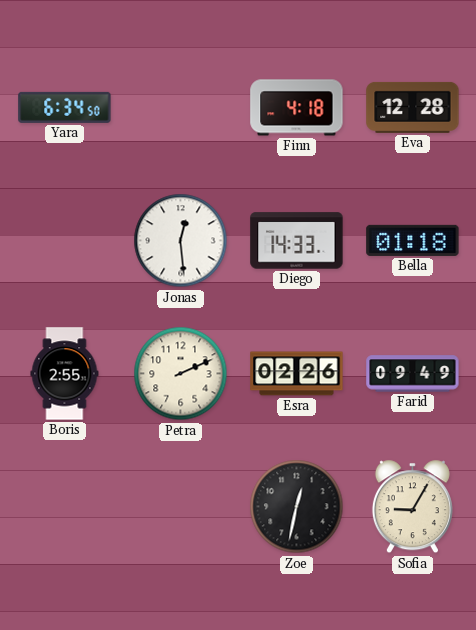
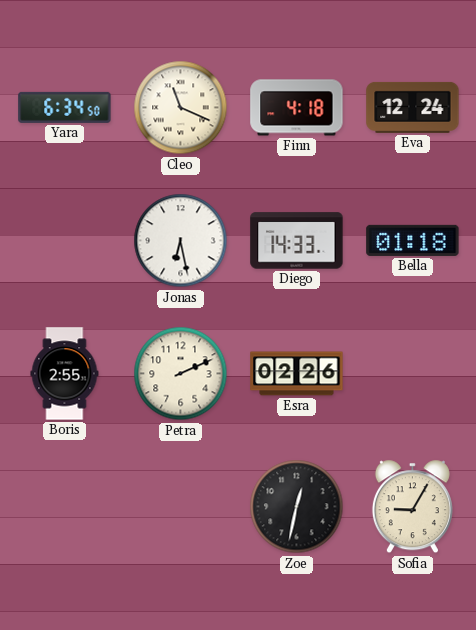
Cleo: none -> 11:19
Eva: 12:28 -> 12:24
Jonas: 12:29 -> 6:28
Farid: 09:49 -> none
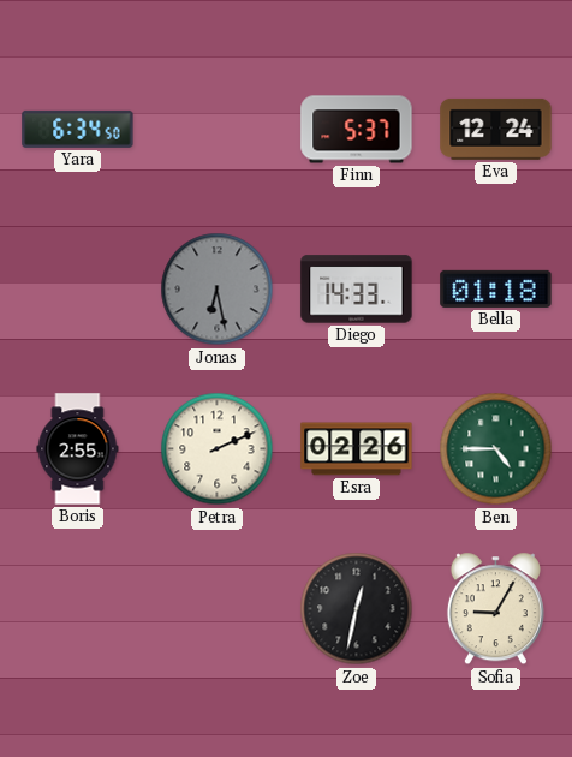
Cleo: 11:19 -> none
Finn: 4:18 -> 5:37
Jonas dial: white -> grey
Ben: none -> 4:45
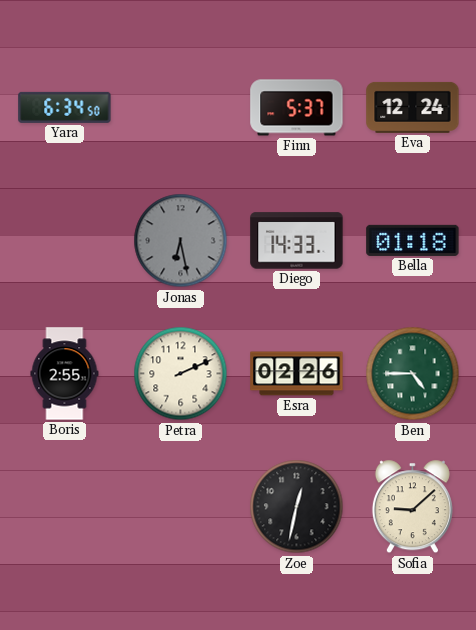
Sofia: 9:05 -> 9:08
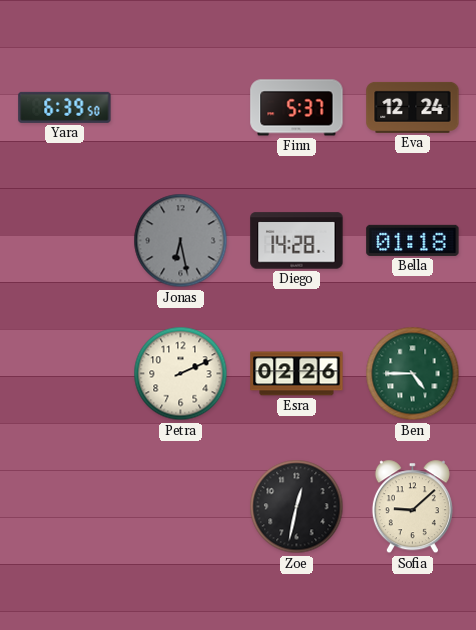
Yara: 6:34 -> 6:39
Diego: 14:33 -> 14:28
Boris: 2:55 -> none
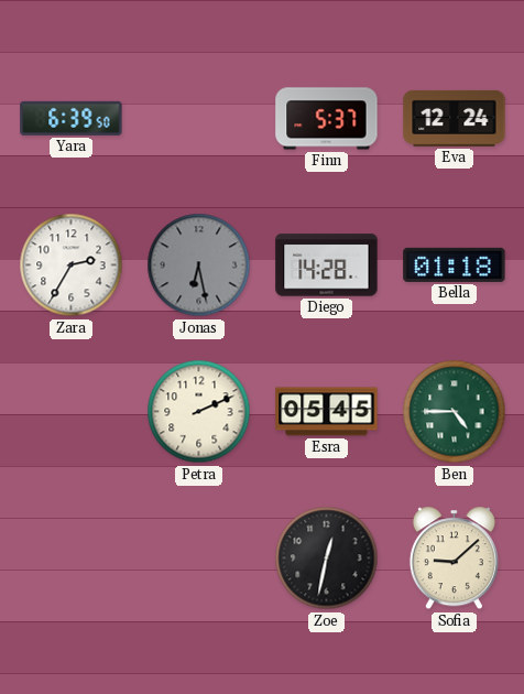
Zara: none -> 2:35
Esra: 02:26 -> 05:45
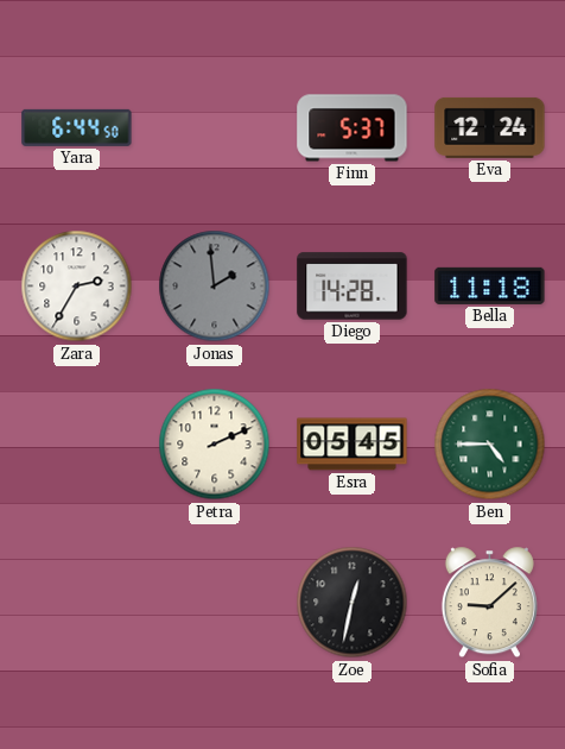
Yara: 6:39 -> 6:44
Jonas: 6:28 -> 1:59
Bella: 01:18 -> 11:18
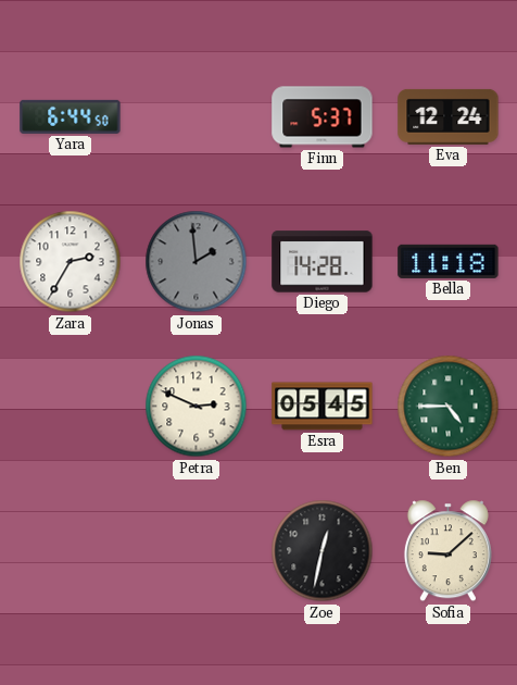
Petra: 2:11 -> 2:49
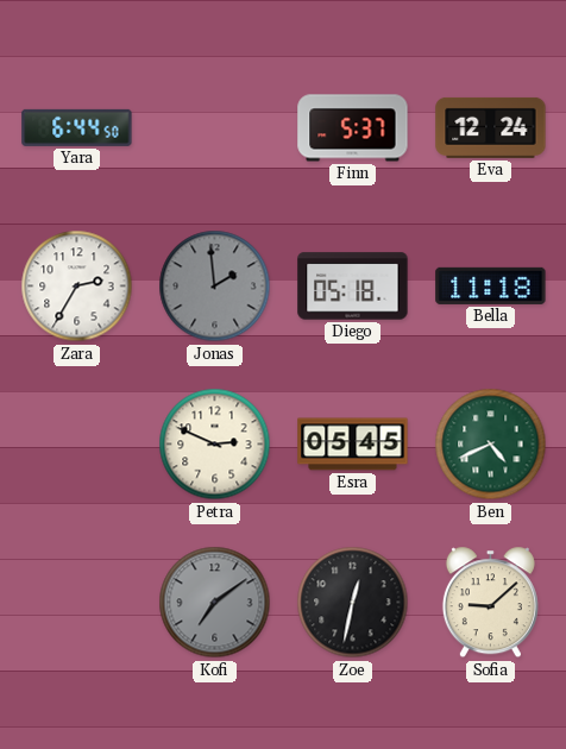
Diego: 14:28 -> 05:18
Ben: 4:45 -> 4:41
Kofi: none -> 7:09
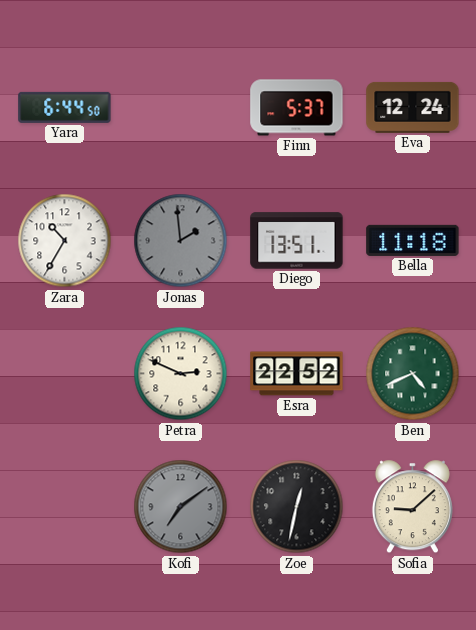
Zara: 2:35 -> 10:35
Diego: 05:18 -> 13:51
Esra: 05:45 -> 22:52
